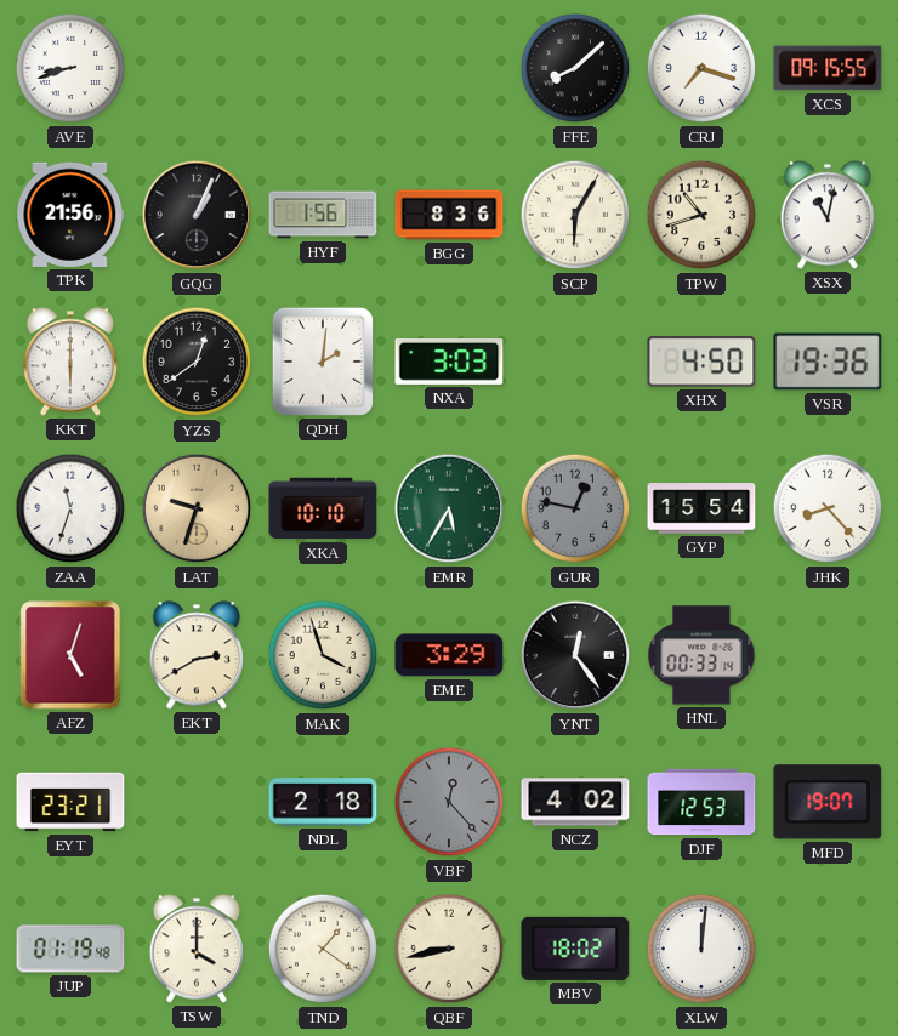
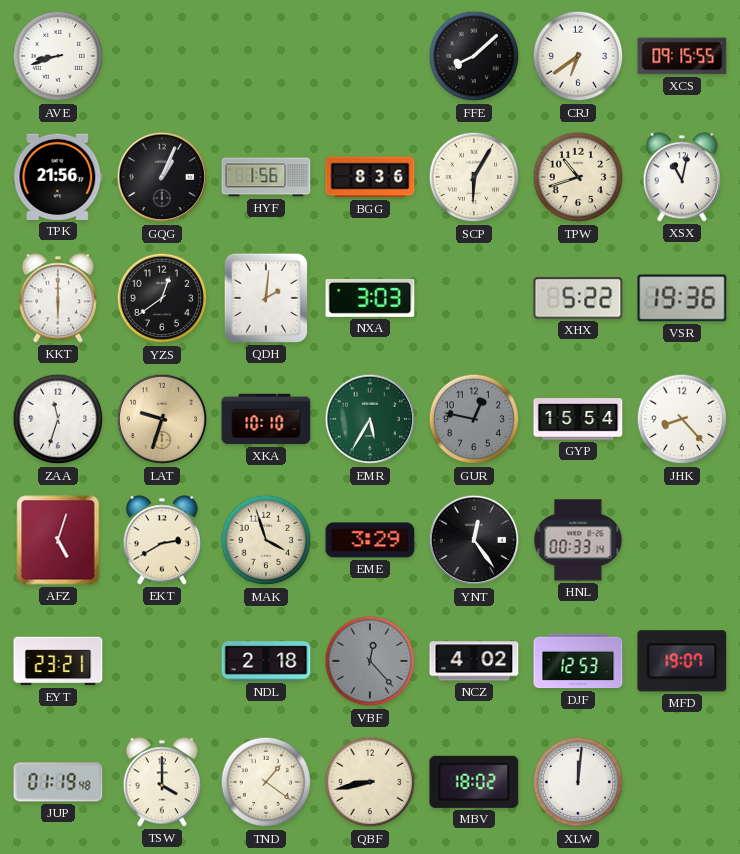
CRJ: 7:18 -> 6:39
XHX: 4:50 -> 5:22
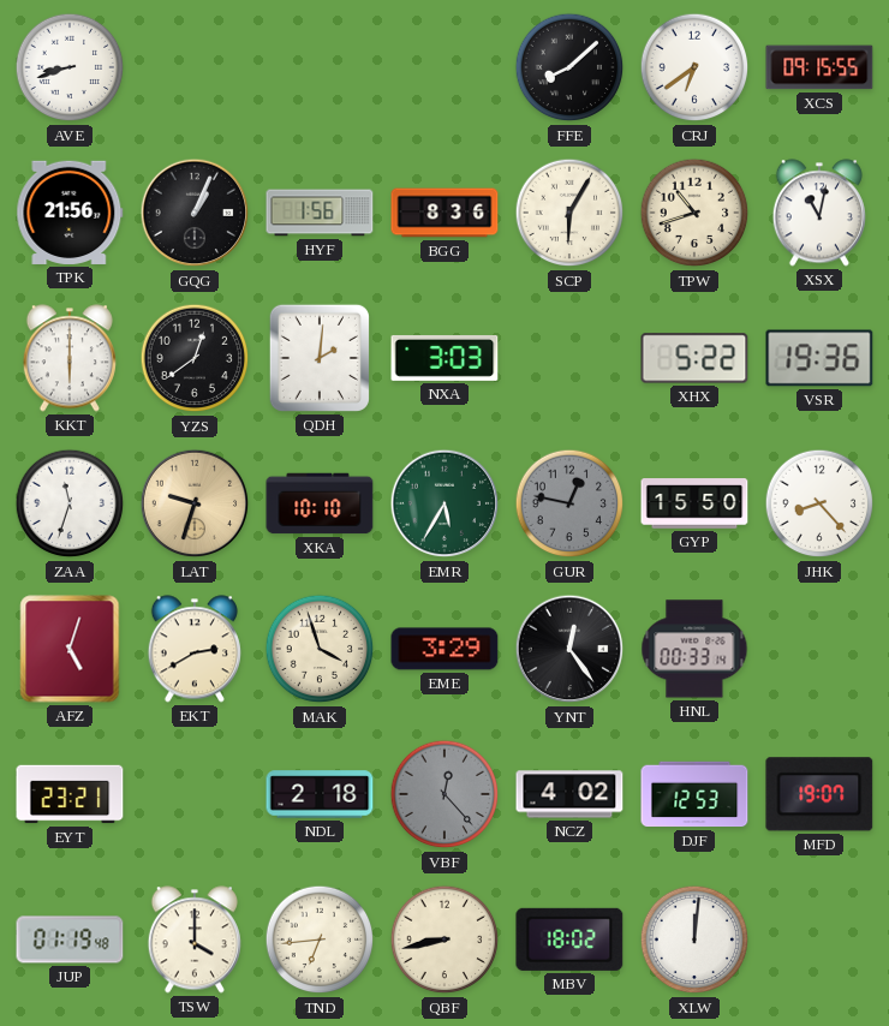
GYP: 15:54 -> 15:50
TND: 1:21 -> 6:44
